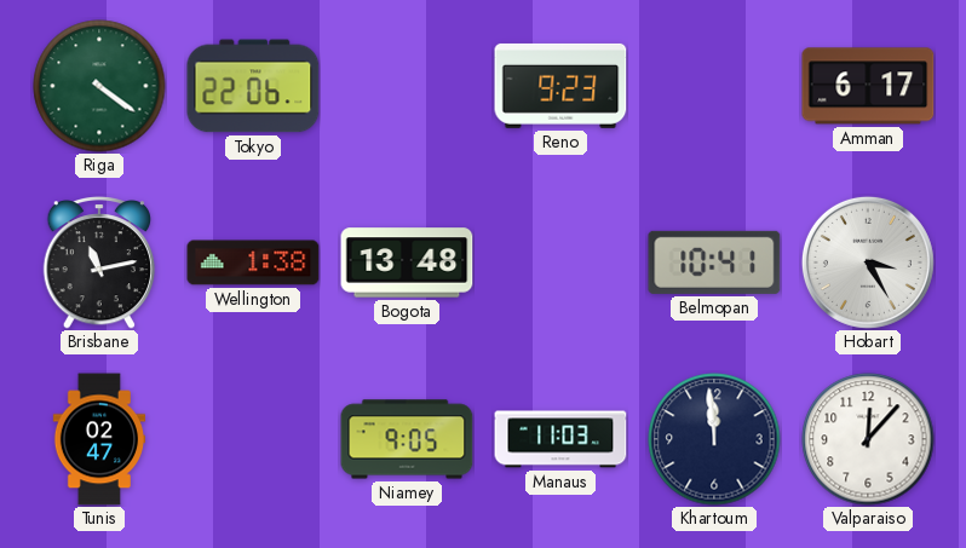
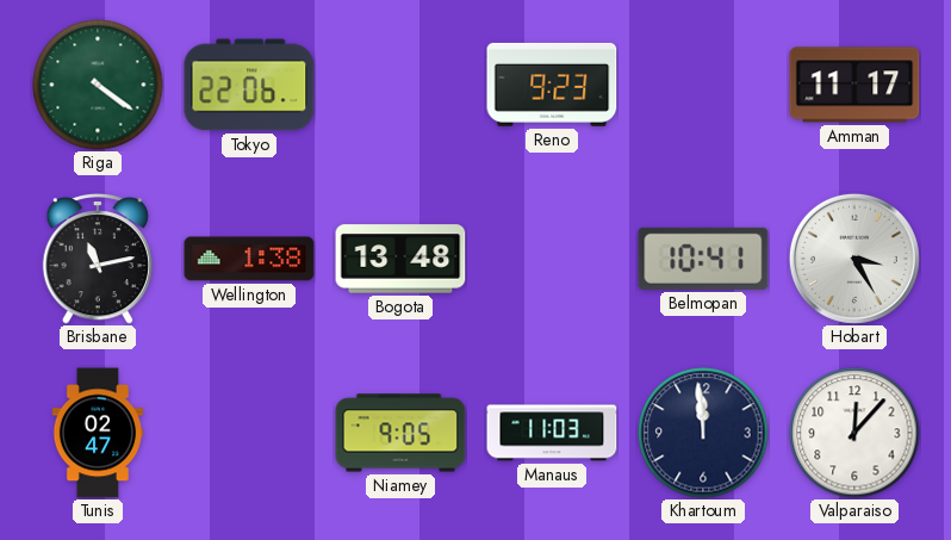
Amman: 6:17 -> 11:17
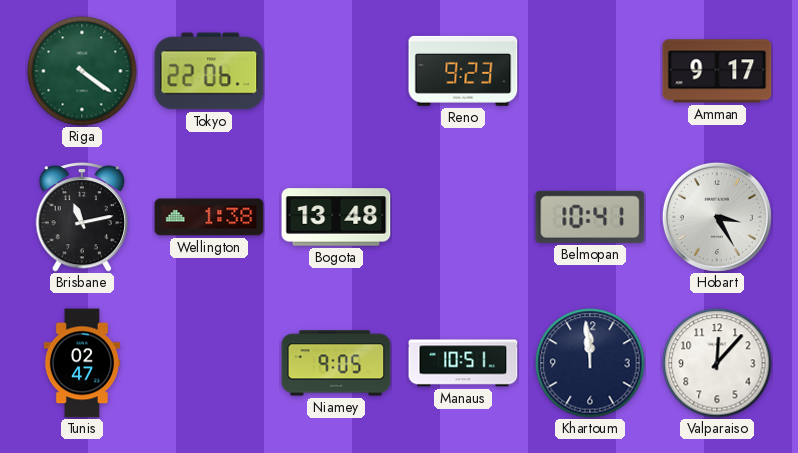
Amman: 11:17 -> 9:17
Manaus: 11:03 -> 10:51
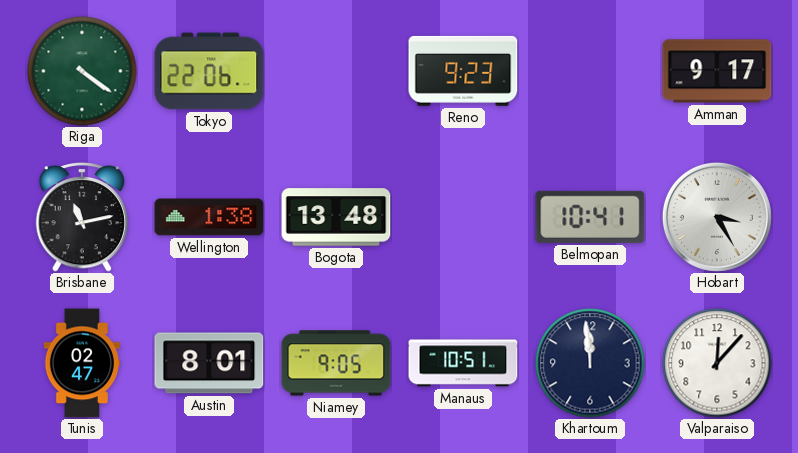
Austin: none -> 8:01
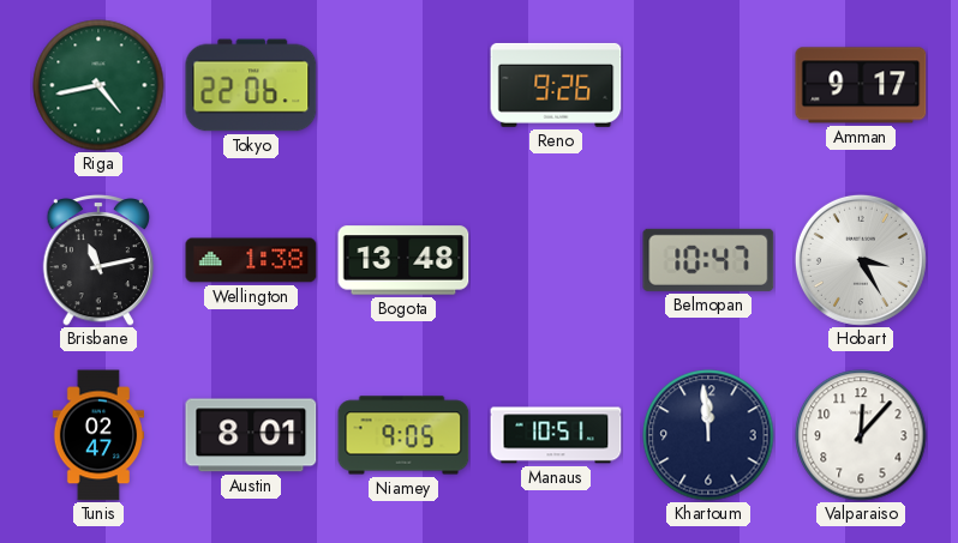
Riga: 4:21 -> 4:43
Reno: 9:23 -> 9:26
Belmopan: 10:41 -> 10:47
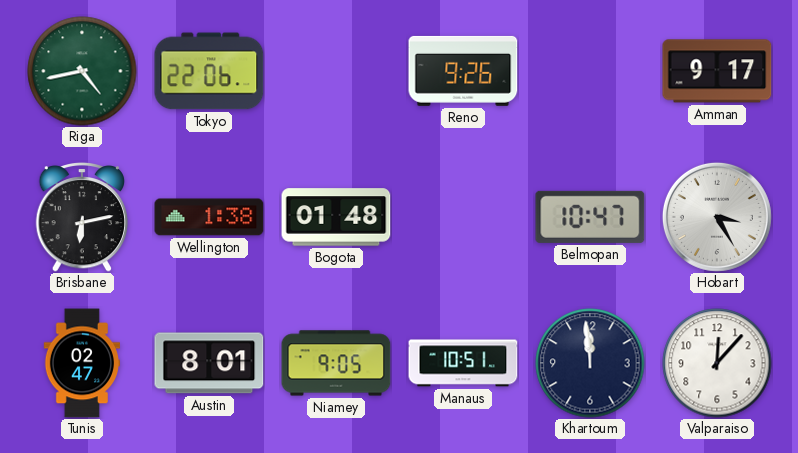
Brisbane: 11:13 -> 6:13
Bogota: 13:48 -> 01:48
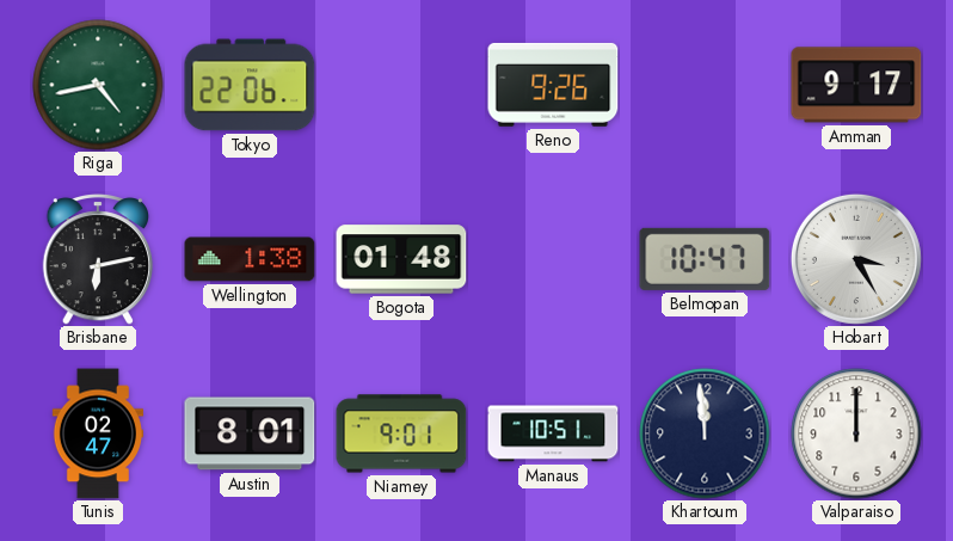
Niamey: 9:05 -> 9:01
Valparaiso: 12:07 -> 12:00
